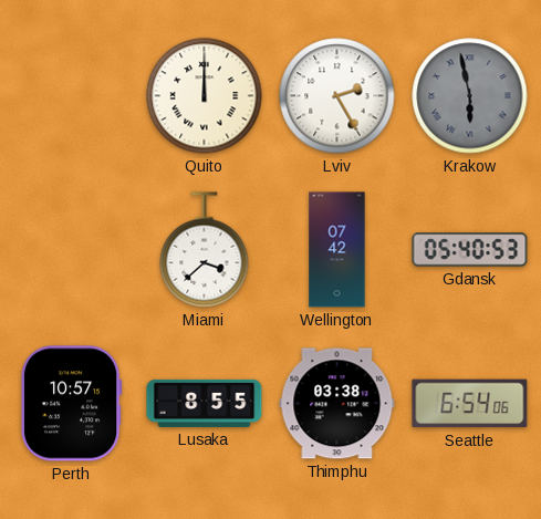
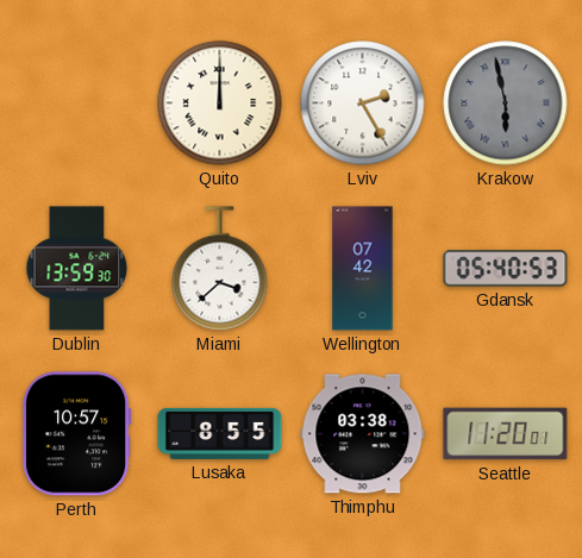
Dublin: none -> 13:59
Seattle: 6:54 -> 11:20
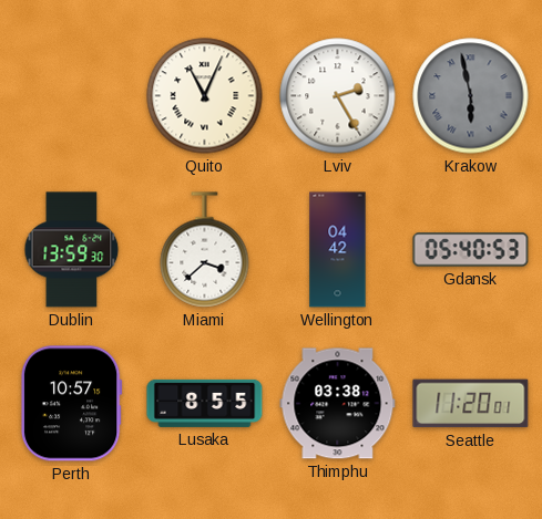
Quito: 12:00 -> 11:04
Wellington: 07:42 -> 04:42
